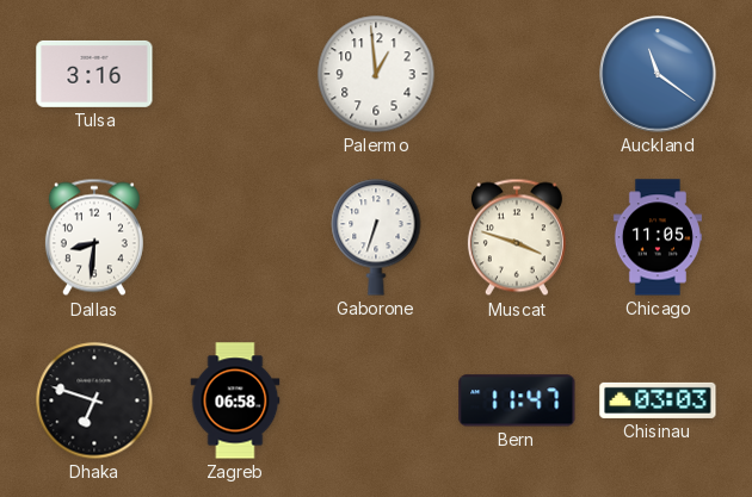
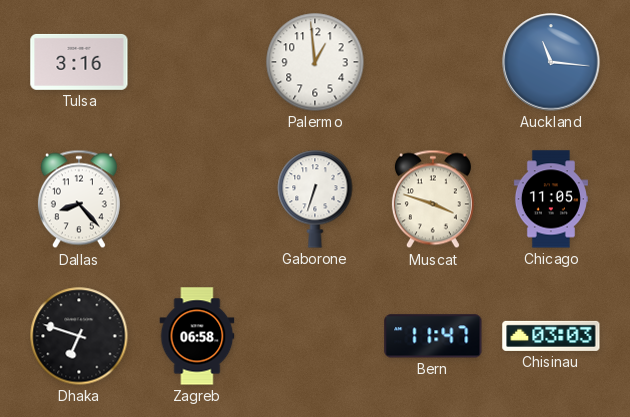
Auckland: 11:21 -> 11:16
Dallas: 8:31 -> 8:23
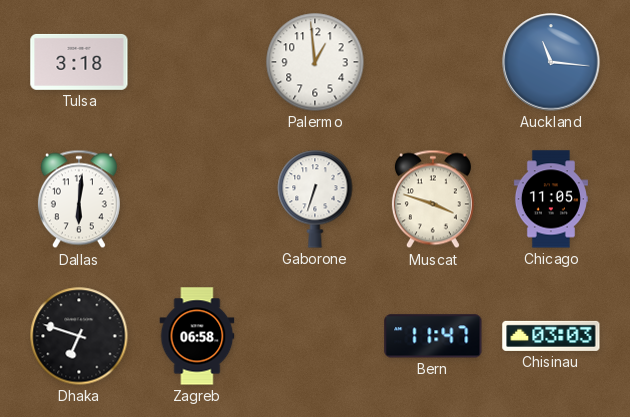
Tulsa: 3:16 -> 3:18
Dallas: 8:23 -> 6:01
